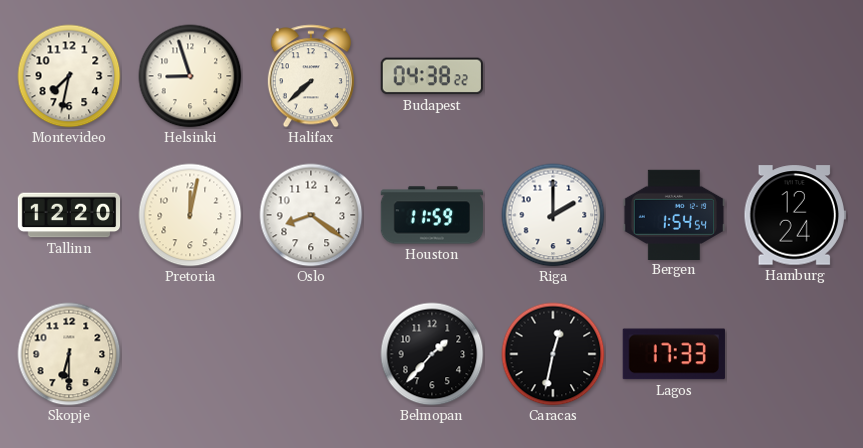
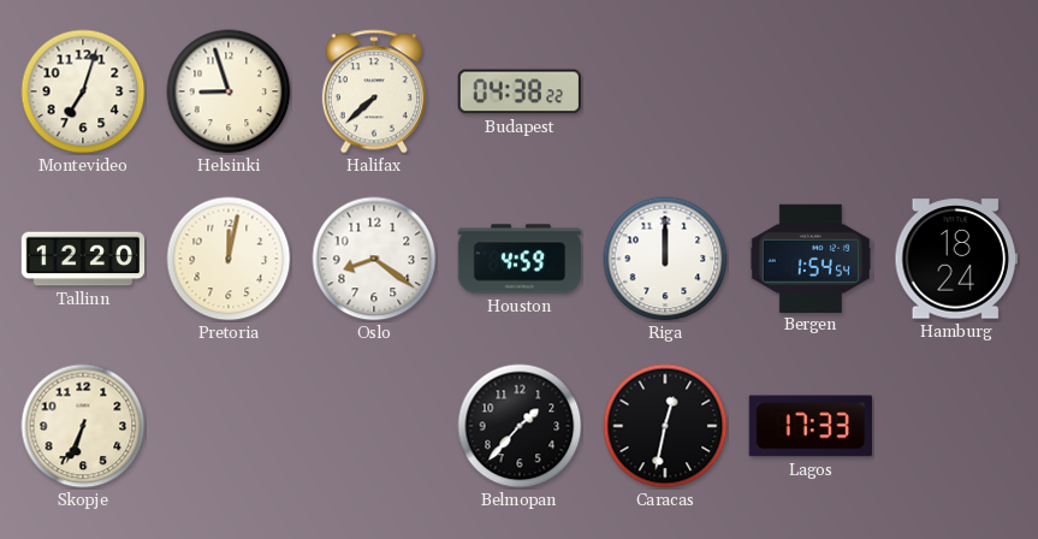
Montevideo: 7:32 -> 7:03
Houston: 11:59 -> 4:59
Riga: 2:00 -> 12:00
Hamburg: 12:24 -> 18:24
Skopje: 6:30 -> 6:34
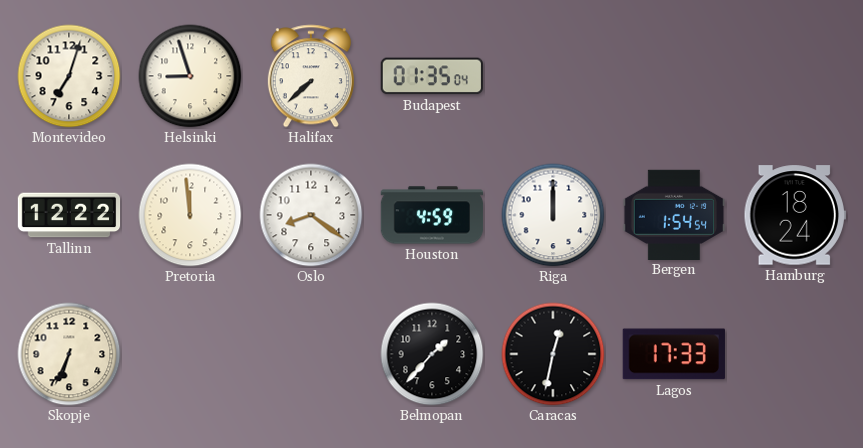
Budapest: 04:38 -> 01:35
Tallinn: 12:20 -> 12:22
Pretoria: 12:02 -> 11:59
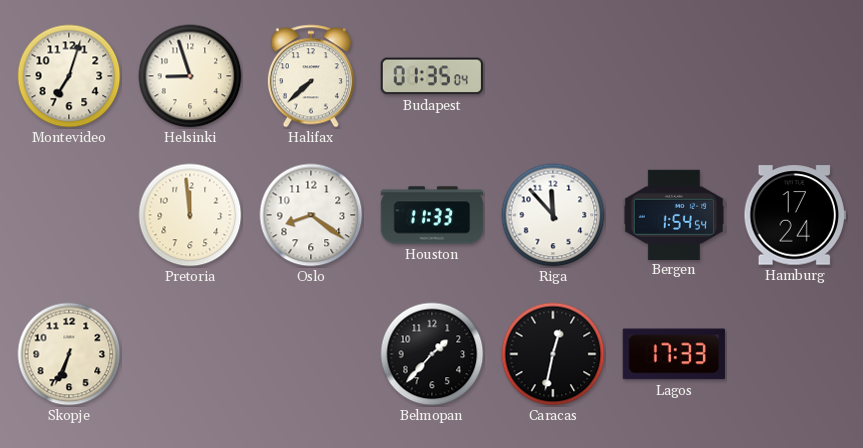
Tallinn: 12:22 -> none
Houston: 4:59 -> 11:33
Riga: 12:00 -> 11:53
Hamburg: 18:24 -> 17:24
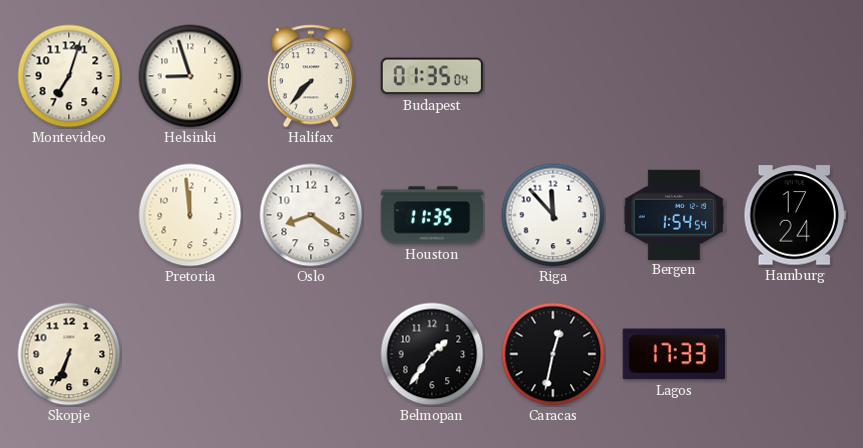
Halifax: 7:38 -> 7:37
Houston: 11:33 -> 11:35
Belmopan: 1:37 -> 1:36
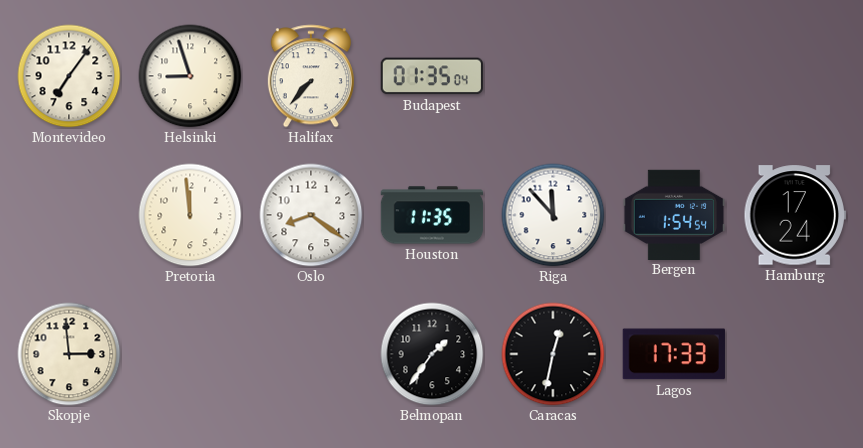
Montevideo: 7:03 -> 7:06
Skopje: 6:34 -> 2:59
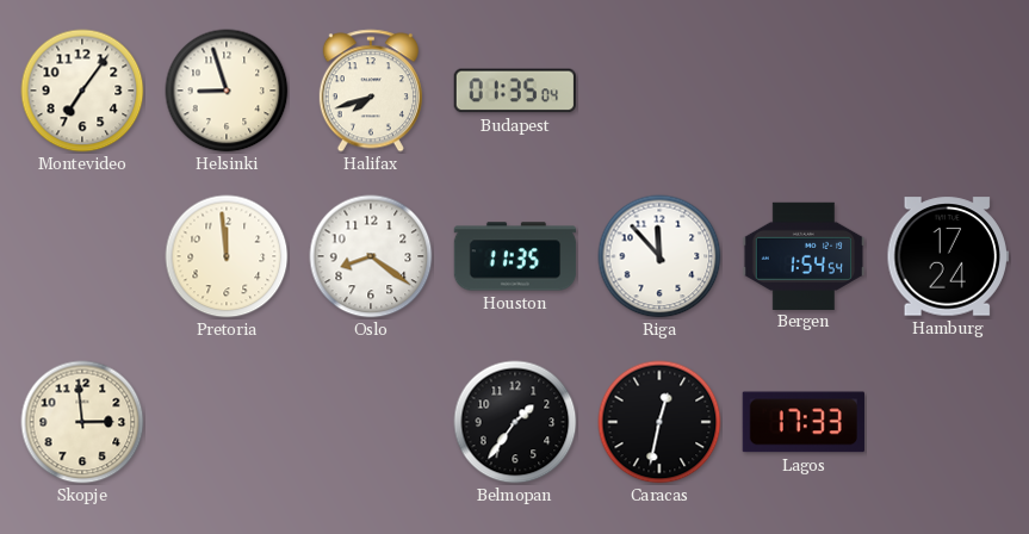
Halifax: 7:37 -> 7:42
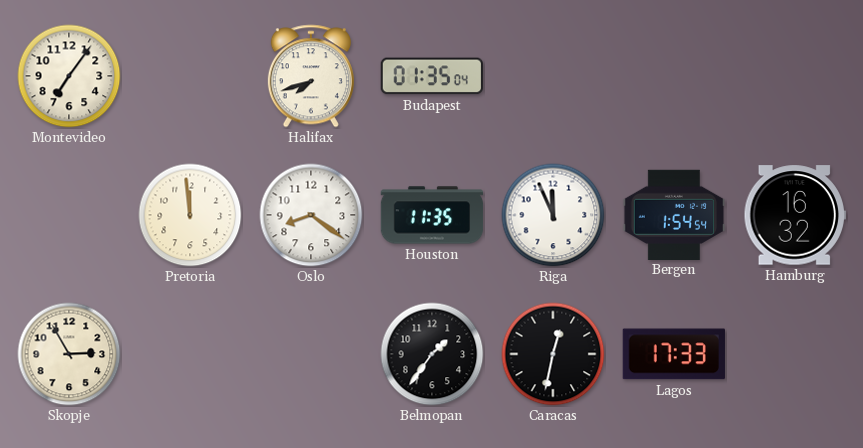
Helsinki: 8:57 -> none
Riga: 11:53 -> 11:56
Hamburg: 17:24 -> 16:32
Skopje: 2:59 -> 2:55
